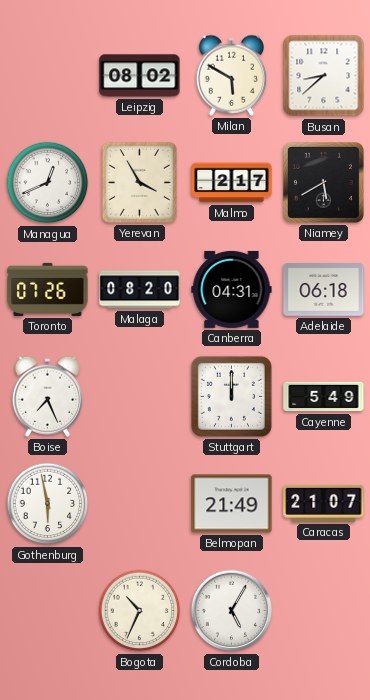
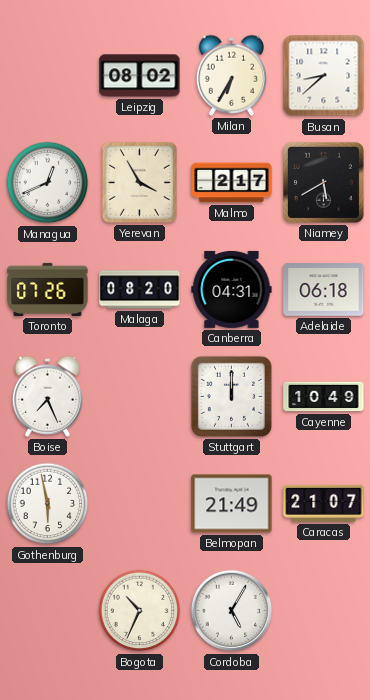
Milan: 5:50 -> 6:35
Cayenne: 5:49 -> 10:49
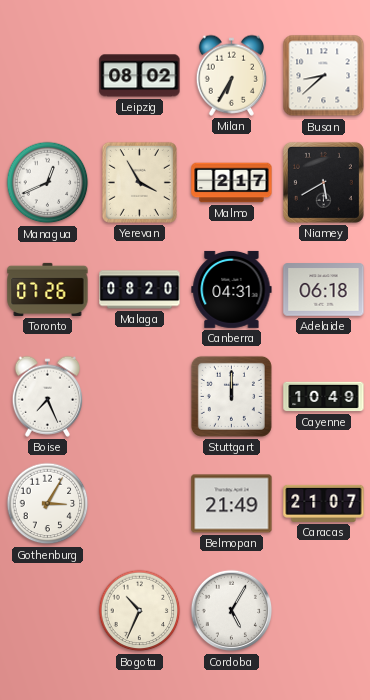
Gothenburg: 5:58 -> 3:05
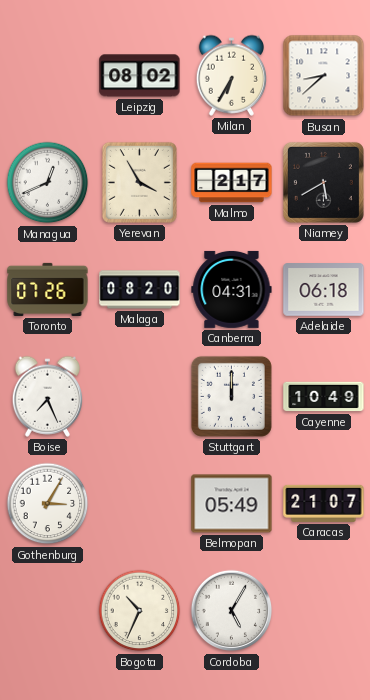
Belmopan: 21:49 -> 05:49
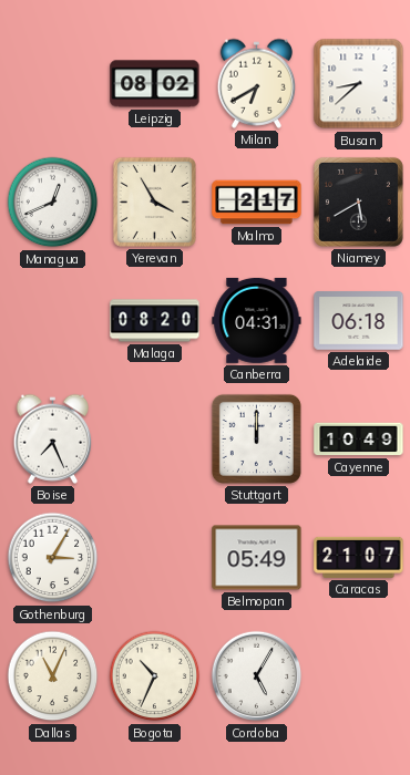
Milan: 6:35 -> 6:40
Toronto: 07:26 -> none
Dallas: none -> 11:04
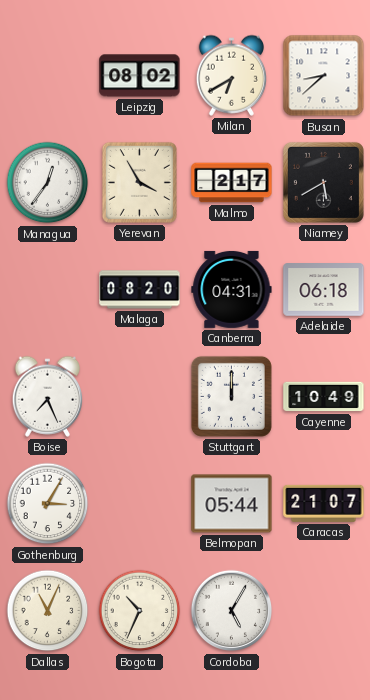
Managua: 12:41 -> 12:36
Belmopan: 05:49 -> 05:44
